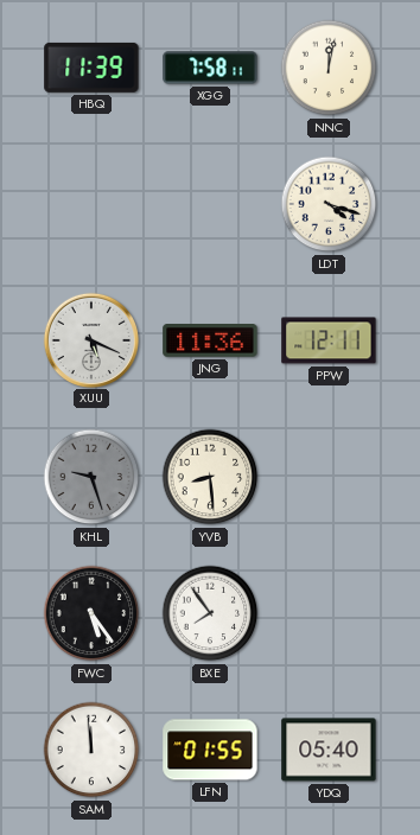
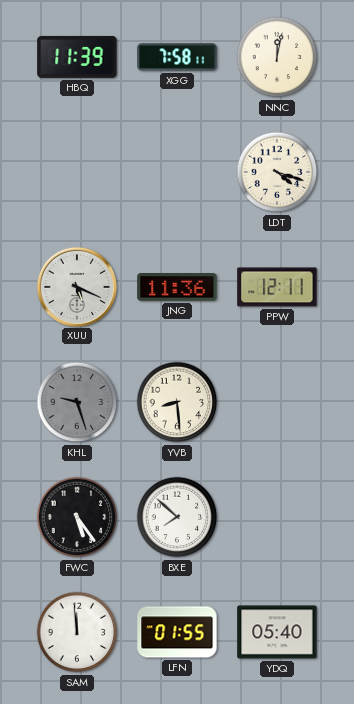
BXE: 7:54 -> 7:52
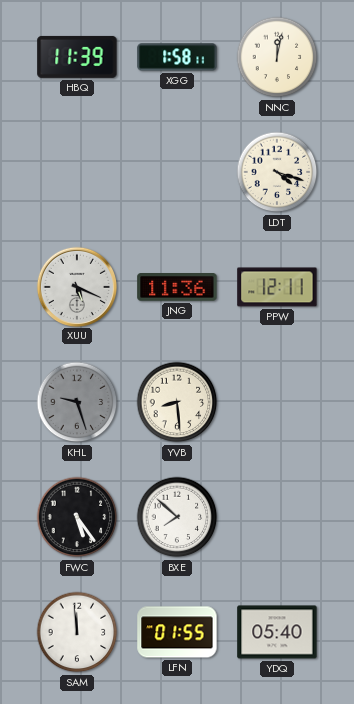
XGG: 7:58 -> 1:58
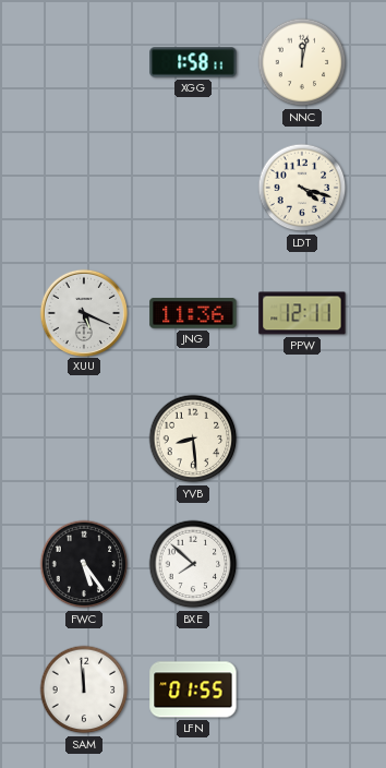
HBQ: 11:39 -> none
KHL: 9:27 -> none
YDQ: 05:40 -> none
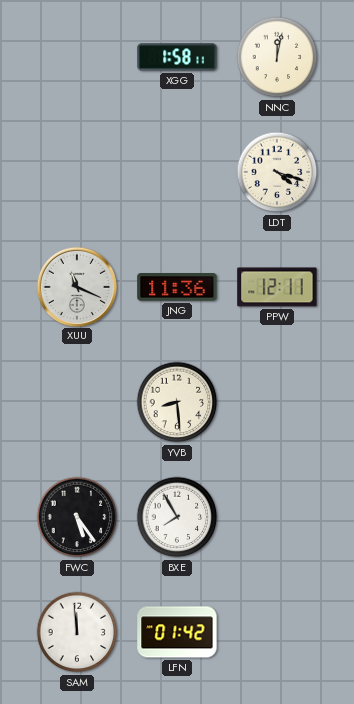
XUU: 5:19 -> 11:19
BXE: 7:52 -> 7:55
LFN: 01:55 -> 01:42
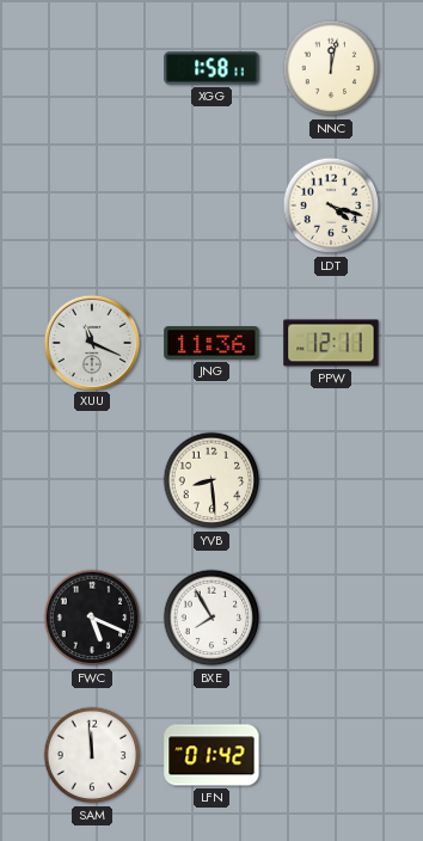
FWC: 5:24 -> 5:19
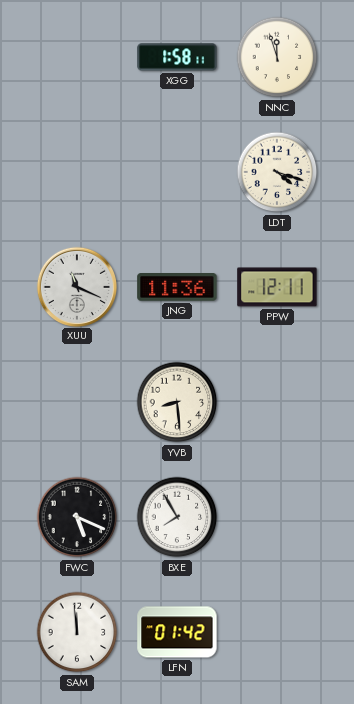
NNC: 12:02 -> 11:57
